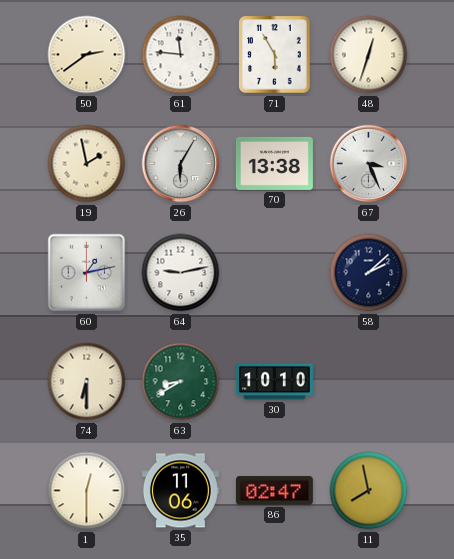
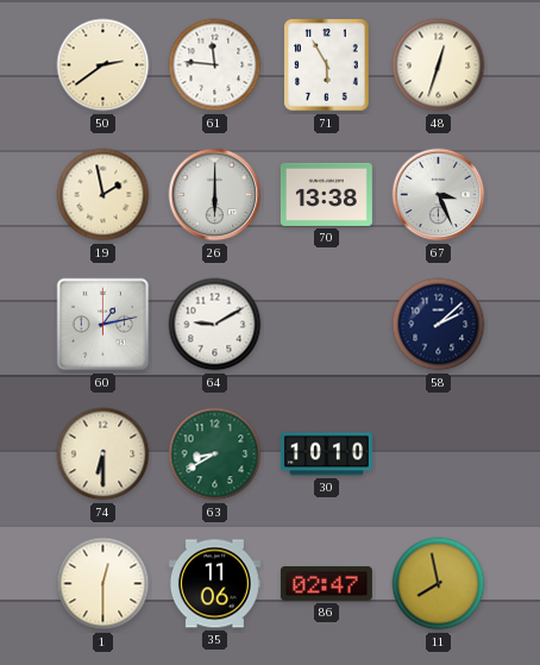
26: 6:05 -> 6:00
64: 9:13 -> 9:10
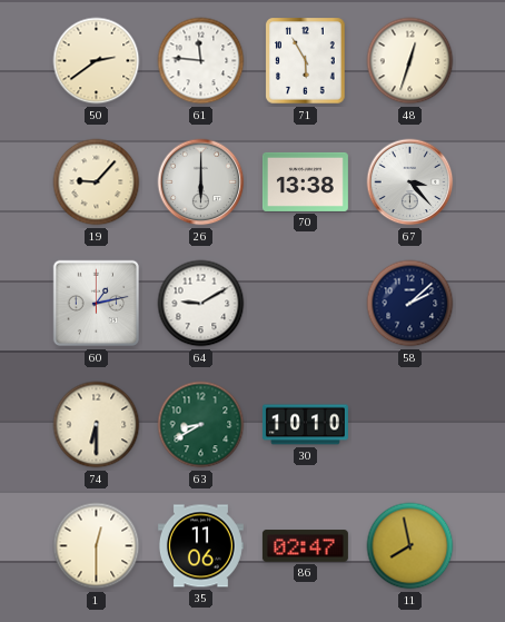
19: 1:58 -> 9:07
67: 3:26 -> 3:23
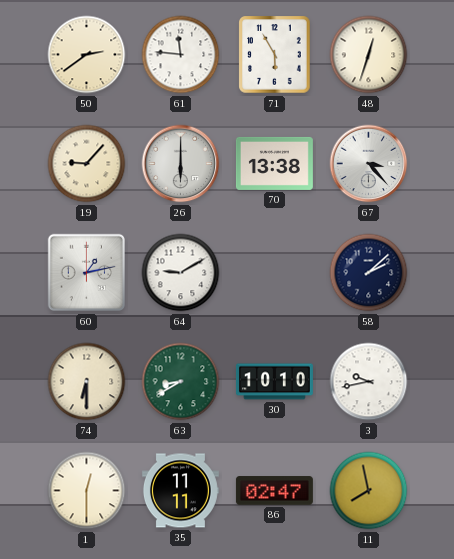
3: none -> 9:43
35: 11:06 -> 11:11
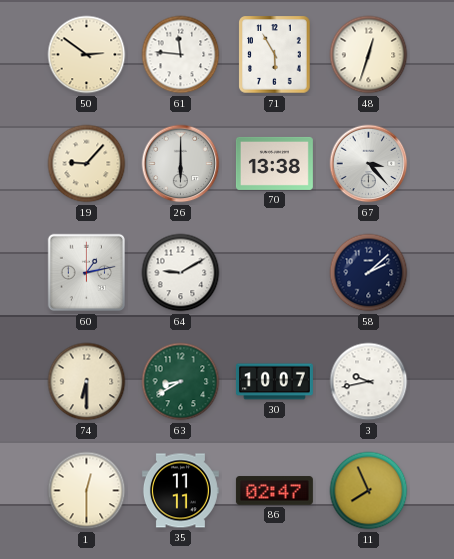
50: 2:39 -> 2:51
30: 10:10 -> 10:07
11: 7:58 -> 7:56
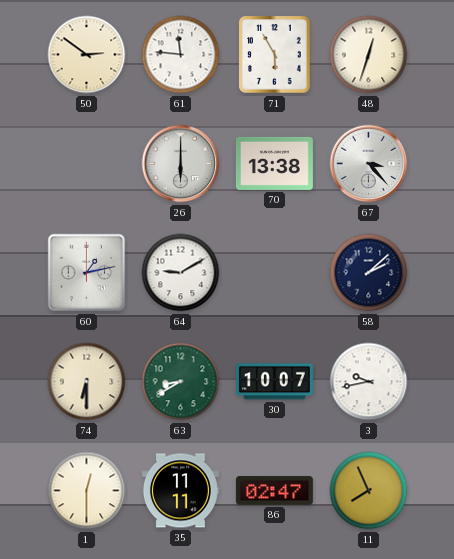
19: 9:07 -> none
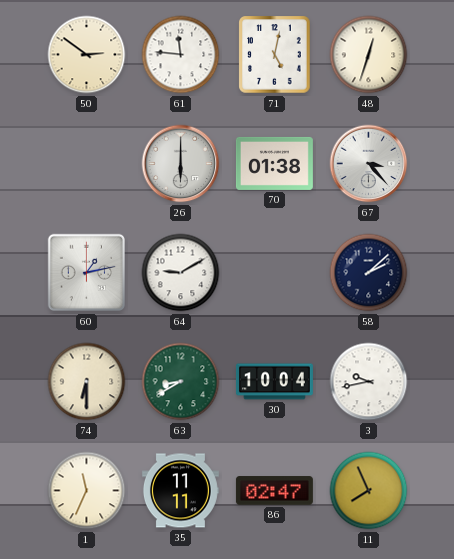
71: 5:55 -> 5:02
70: 13:38 -> 01:38
30: 10:07 -> 10:04
1: 12:30 -> 11:34
